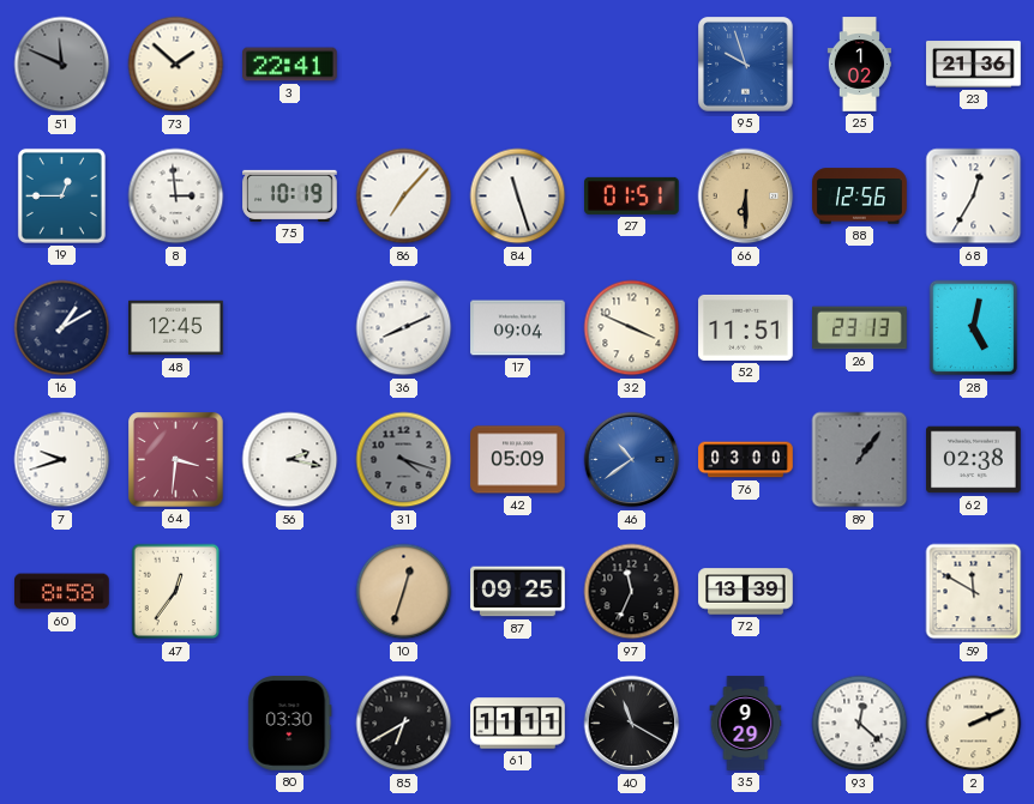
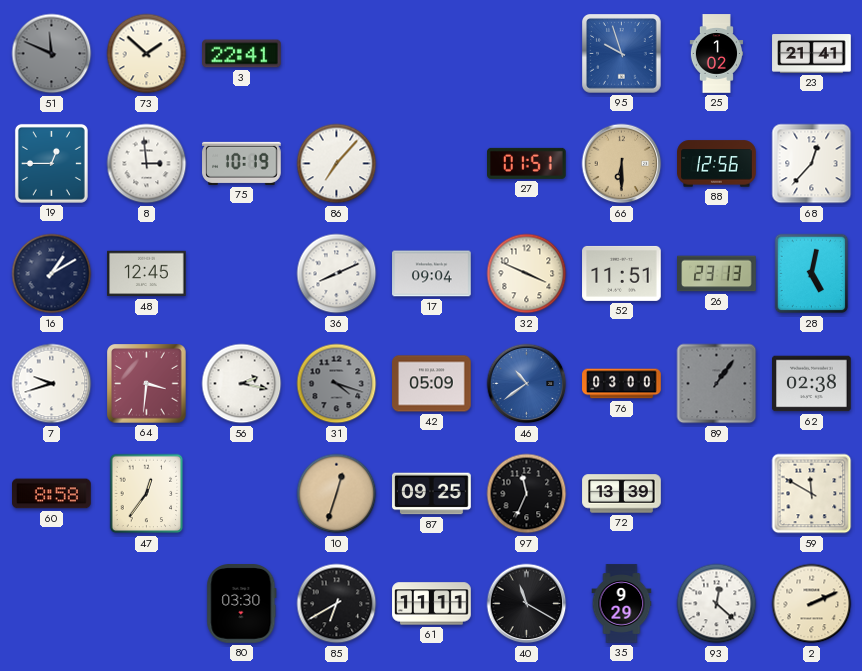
23: 21:36 -> 21:41
84: 11:27 -> none
68: 12:35 -> 12:37
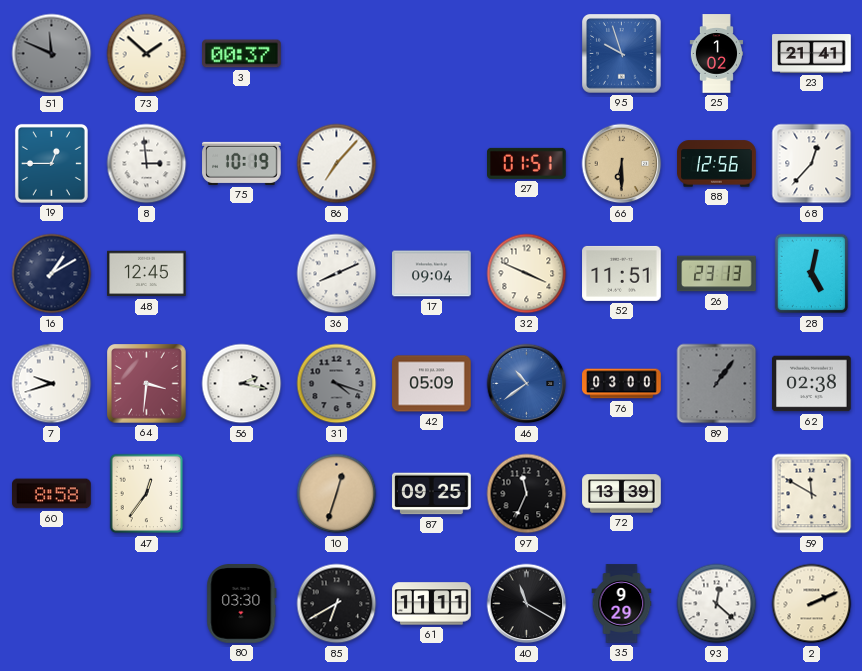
3: 22:41 -> 00:37
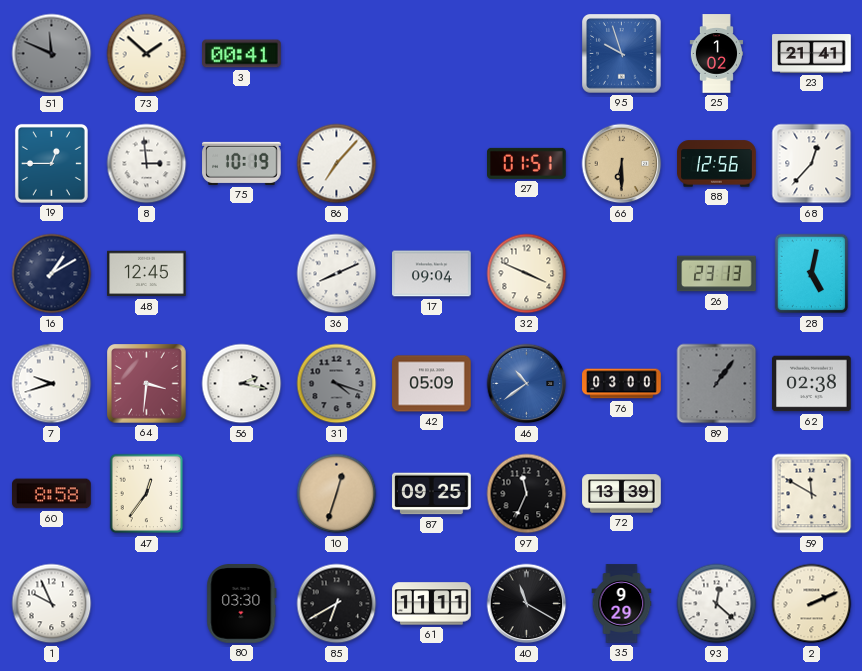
3: 00:37 -> 00:41
52: 11:51 -> none
1: none -> 9:56
